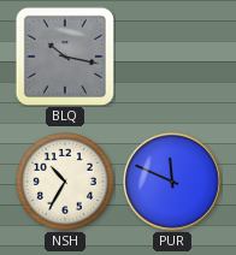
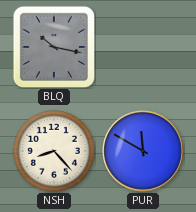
NSH: 10:35 -> 8:23
PUR: 11:49 -> 11:50
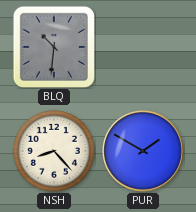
BLQ: 10:17 -> 10:31
PUR: 11:50 -> 1:50
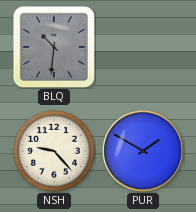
NSH: 8:23 -> 9:23
